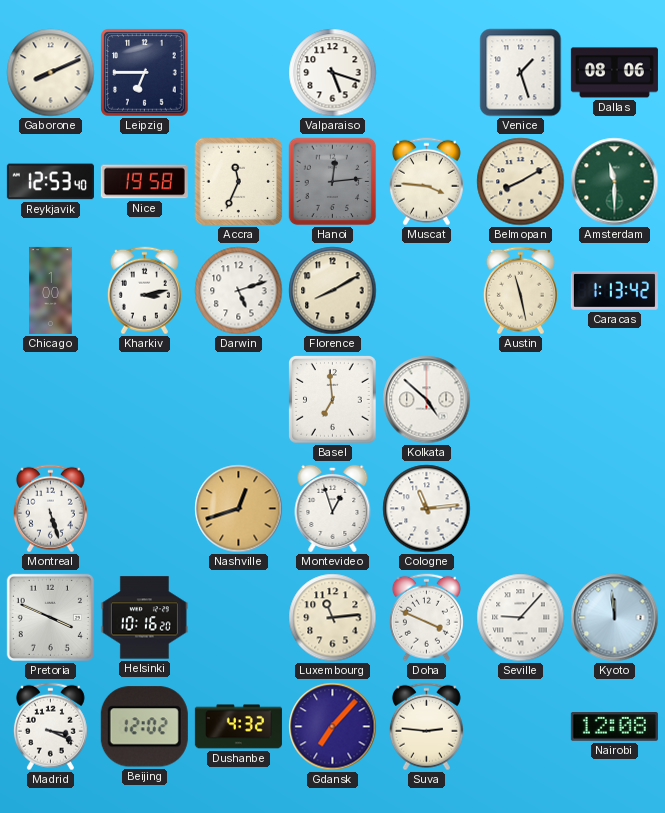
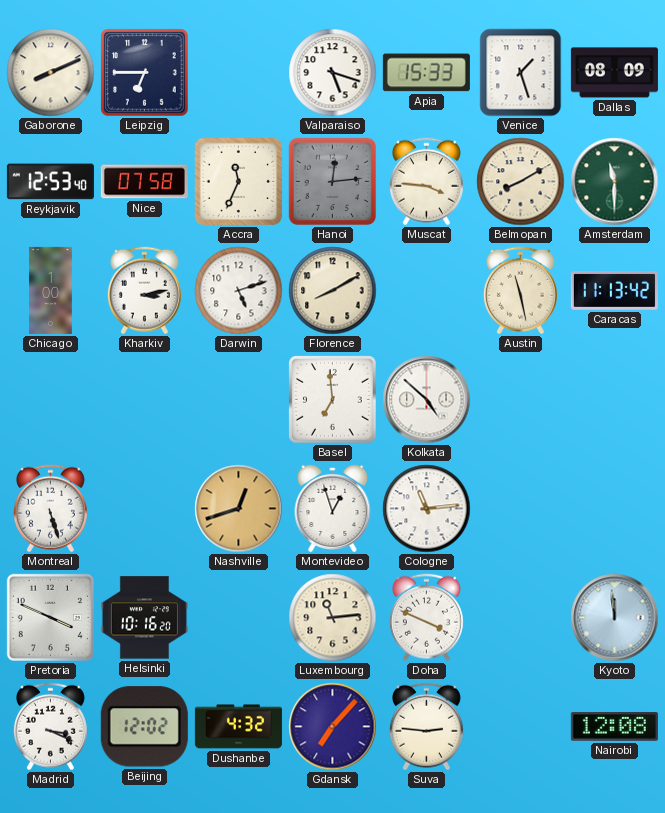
Apia: none -> 15:33
Dallas: 08:06 -> 08:09
Nice: 19:58 -> 07:58
Caracas: 1:13 -> 11:13
Seville: 9:07 -> none
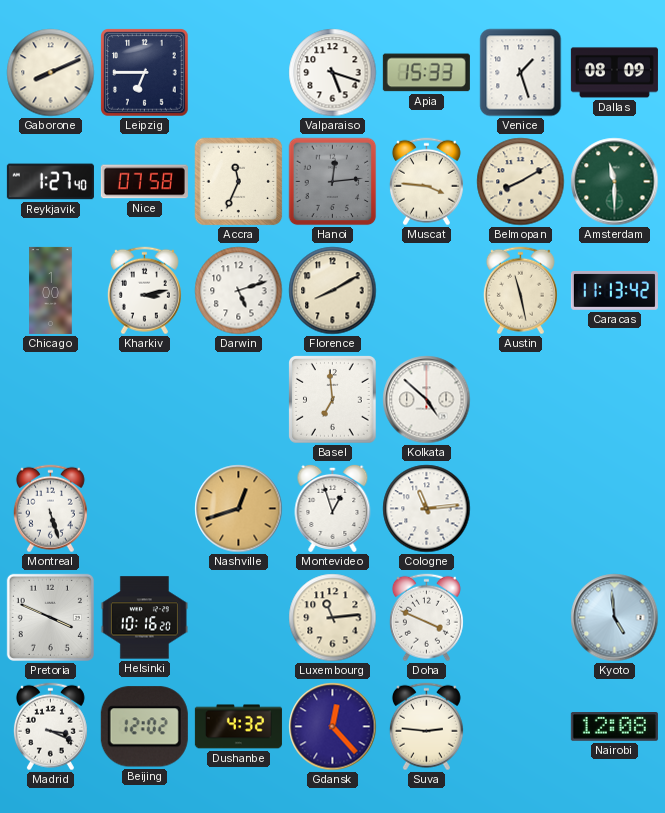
Reykjavik: 12:53 -> 1:27
Kyoto: 11:59 -> 4:59
Gdansk: 7:07 -> 12:23
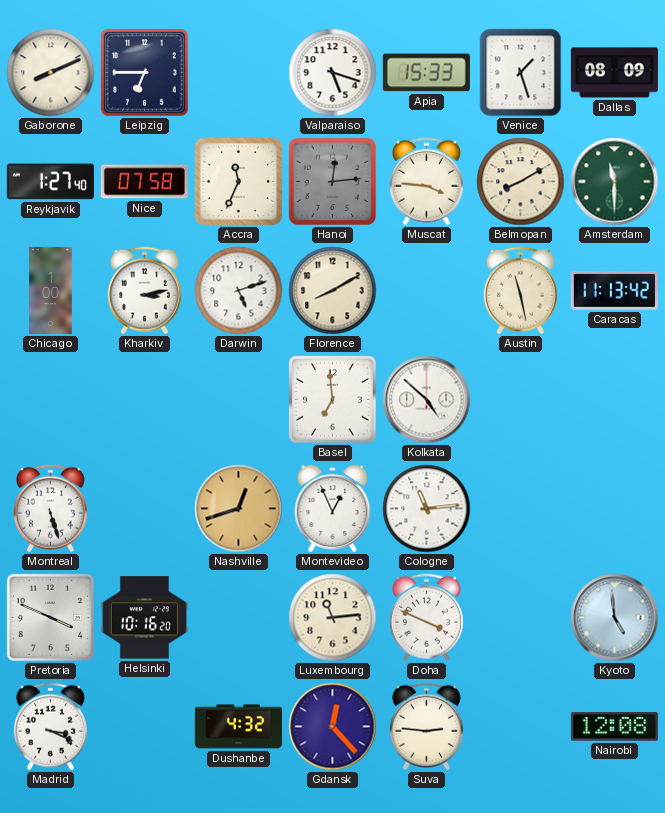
Montevideo: 12:57 -> 12:56
Beijing: 12:02 -> none
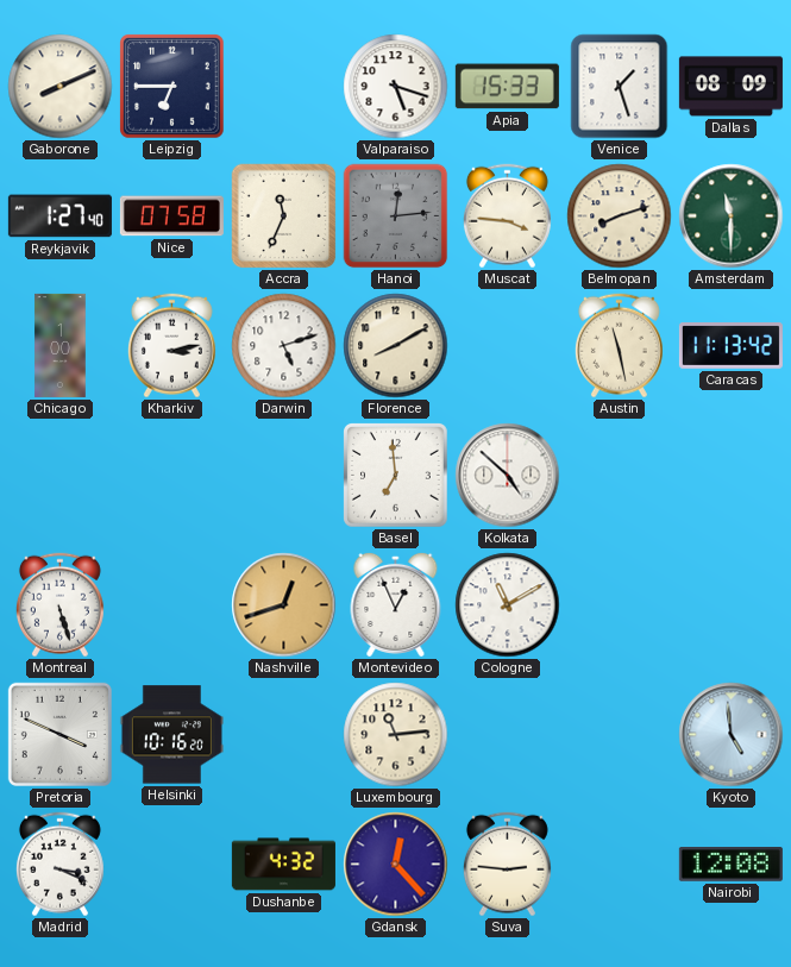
Belmopan: 8:10 -> 8:12
Cologne: 11:14 -> 11:10
Doha: 3:49 -> none
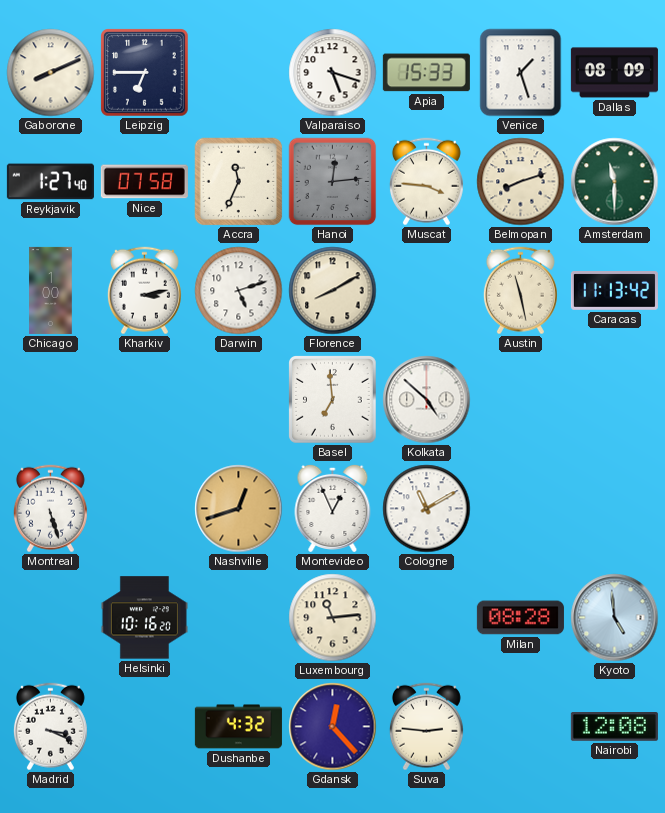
Pretoria: 3:49 -> none
Milan: none -> 08:28
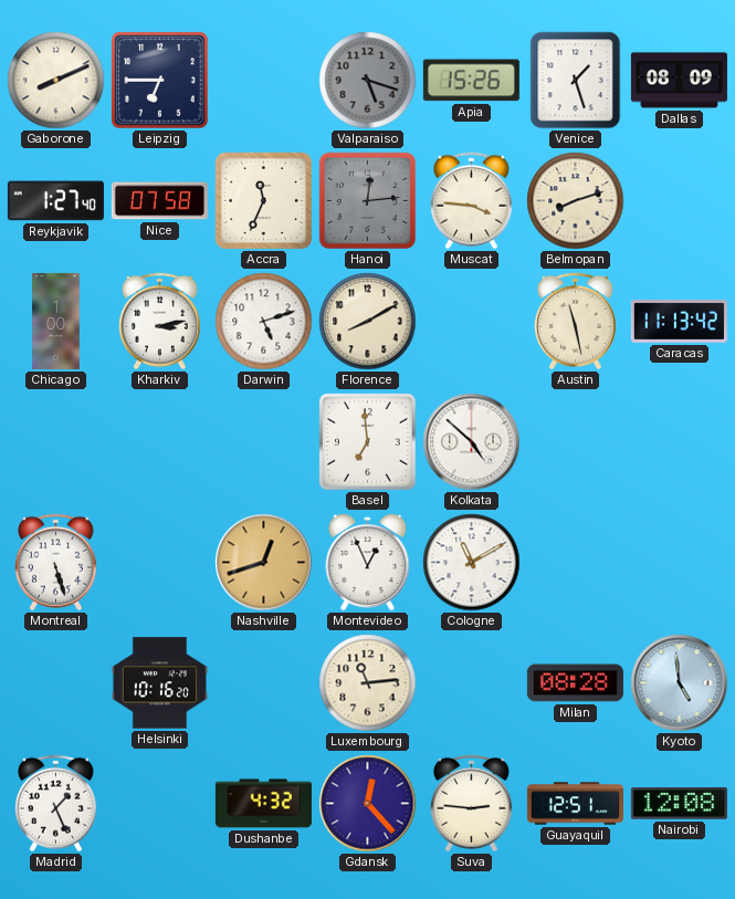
Valparaiso dial: white -> grey
Apia: 15:33 -> 15:26
Amsterdam: 11:30 -> none
Madrid: 3:19 -> 1:26
Guayaquil: none -> 12:51
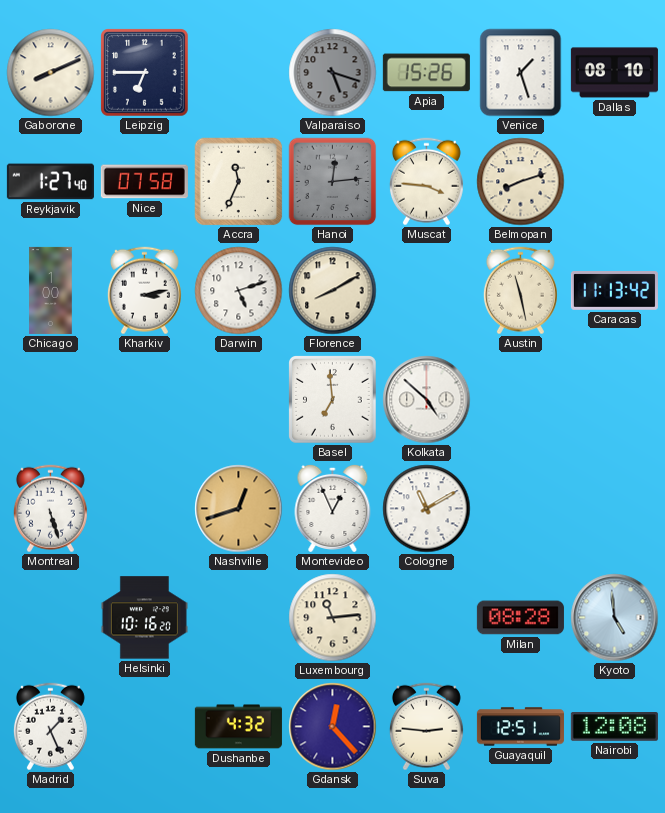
Dallas: 08:09 -> 08:10
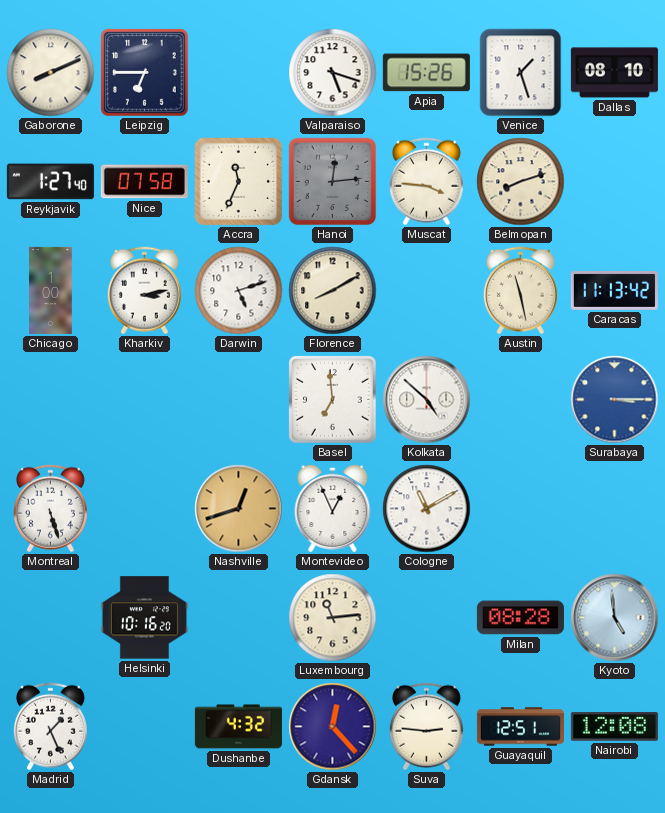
Valparaiso dial: grey -> white
Surabaya: none -> 3:15
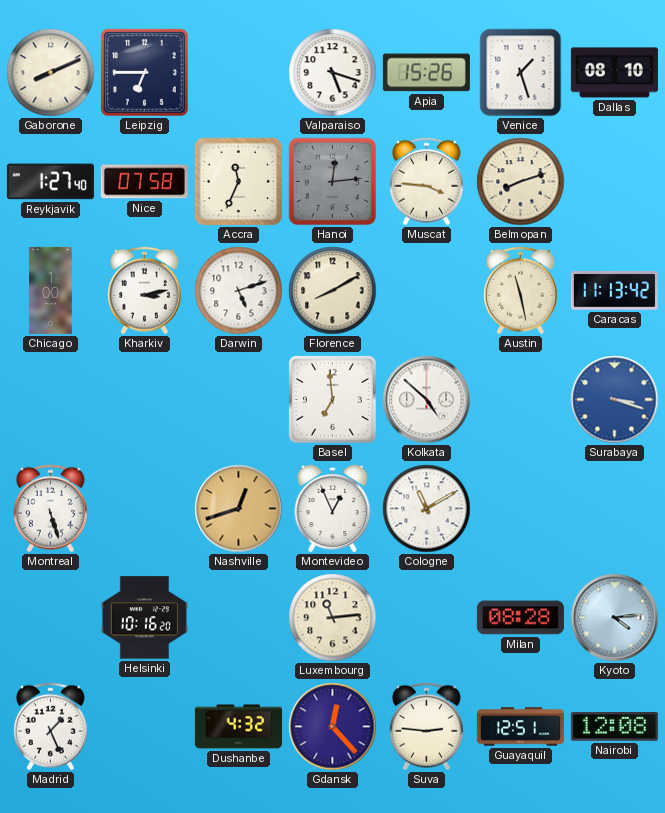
Surabaya: 3:15 -> 3:18
Kyoto: 4:59 -> 4:14
